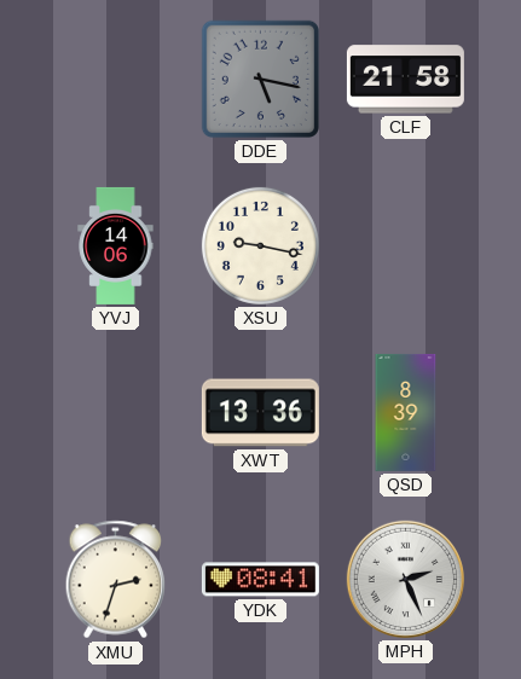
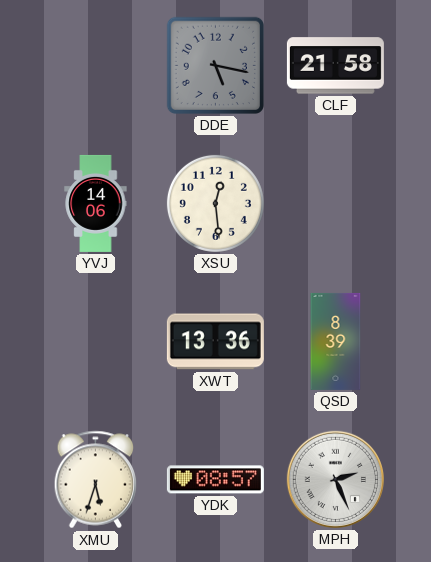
XSU: 9:17 -> 12:29
XMU: 2:33 -> 5:33
YDK: 08:41 -> 08:57
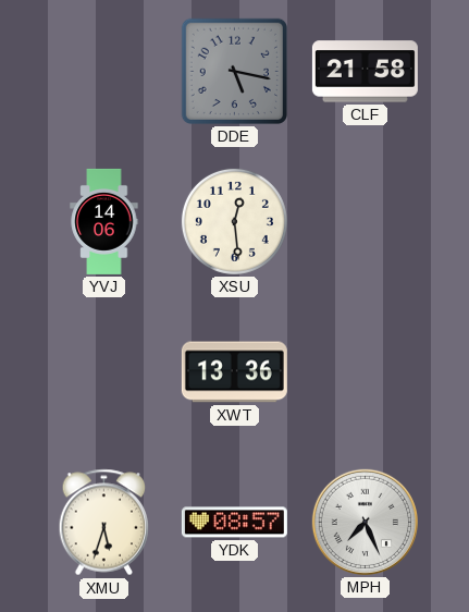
QSD: 8:39 -> none
MPH: 2:26 -> 7:26
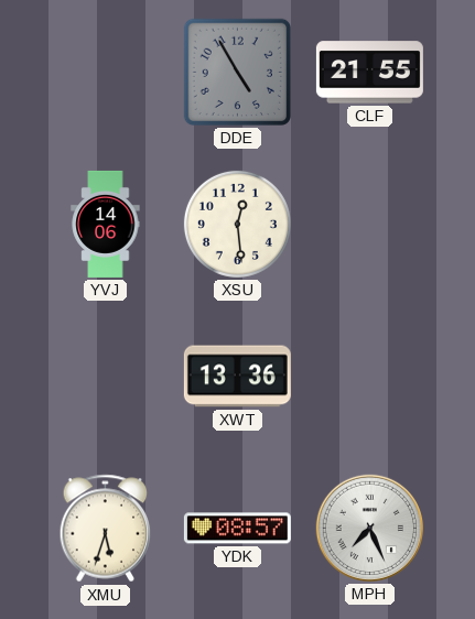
DDE: 5:17 -> 4:55
CLF: 21:58 -> 21:55
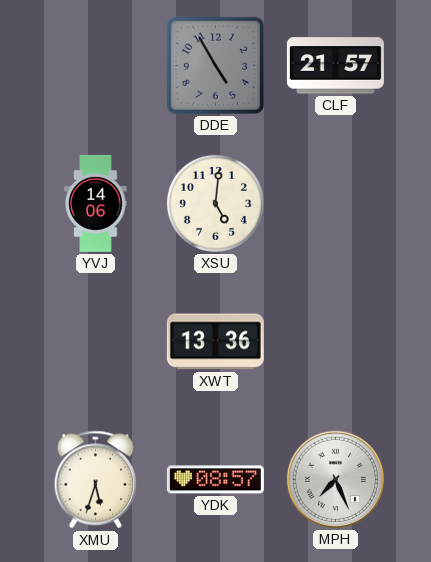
CLF: 21:55 -> 21:57
XSU: 12:29 -> 5:01
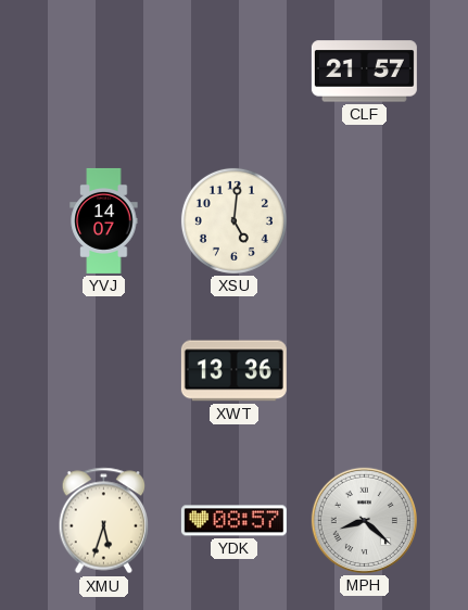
DDE: 4:55 -> none
YVJ: 14:06 -> 14:07
MPH: 7:26 -> 8:22
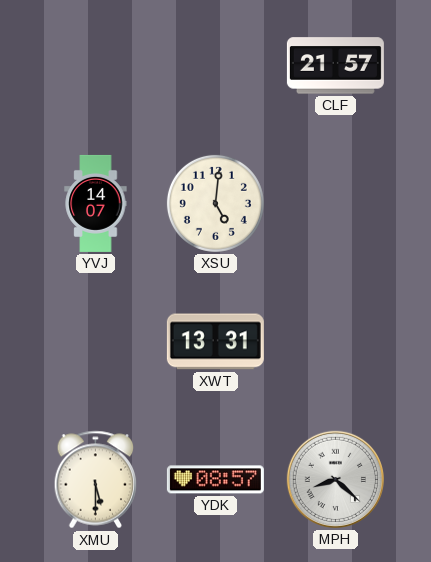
XWT: 13:36 -> 13:31
XMU: 5:33 -> 5:30
